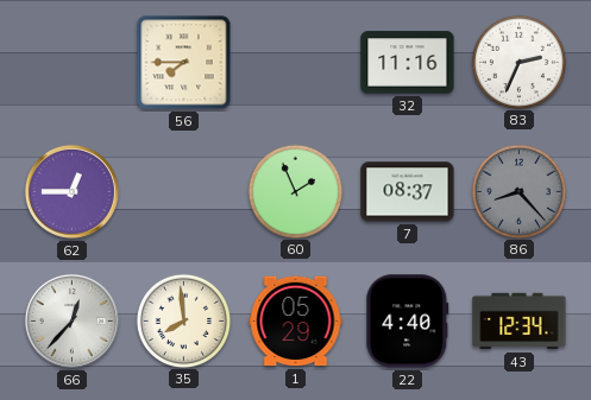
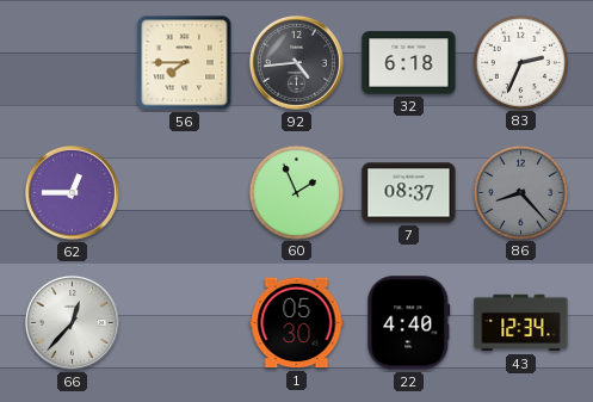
92: none -> 4:44
32: 11:16 -> 6:18
35: 7:59 -> none
1: 05:29 -> 05:30
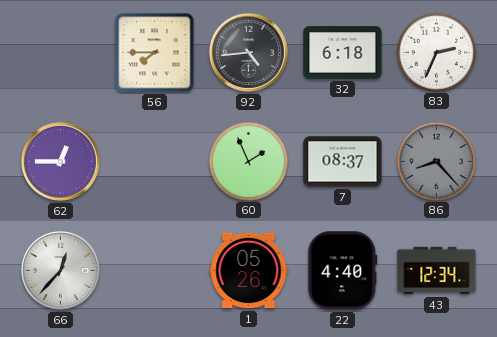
1: 05:30 -> 05:26
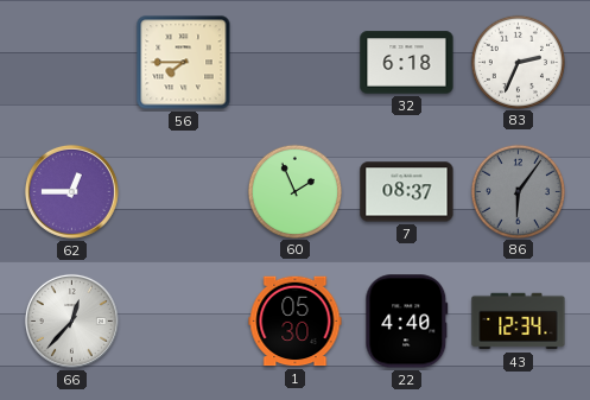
92: 4:44 -> none
86: 8:23 -> 6:06
1: 05:26 -> 05:30
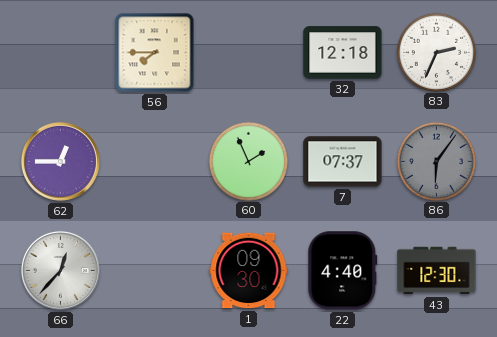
32: 6:18 -> 12:18
7: 08:37 -> 07:37
1: 05:30 -> 09:30
43: 12:34 -> 12:30
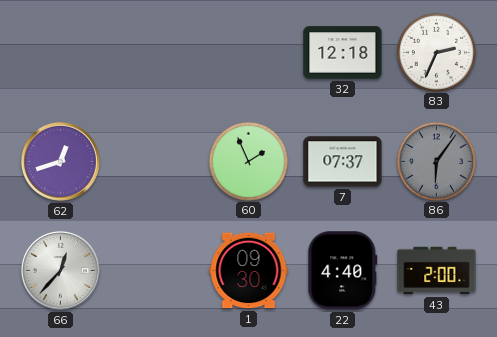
56: 7:45 -> none
62: 12:45 -> 12:42
43: 12:30 -> 2:00
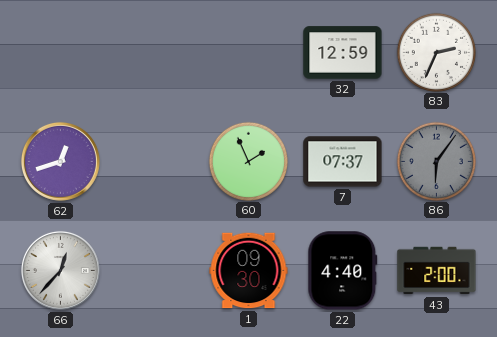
32: 12:18 -> 12:59
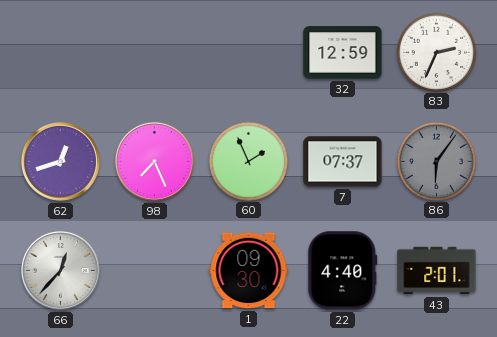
98: none -> 7:26
43: 2:00 -> 2:01
